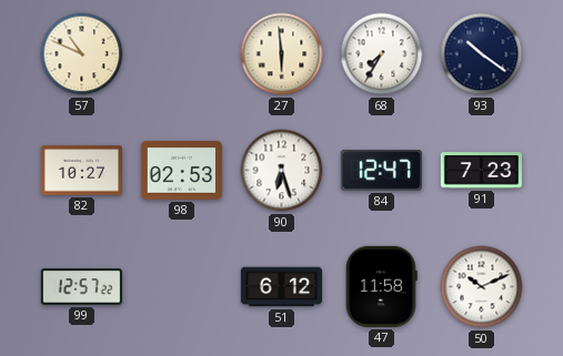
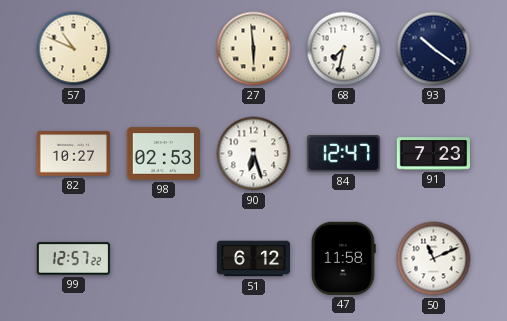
68: 7:35 -> 7:32
50: 10:11 -> 11:11
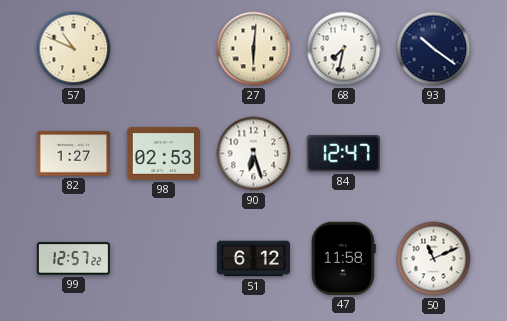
27: 5:59 -> 6:01
82: 10:27 -> 1:27
91: 7:23 -> none
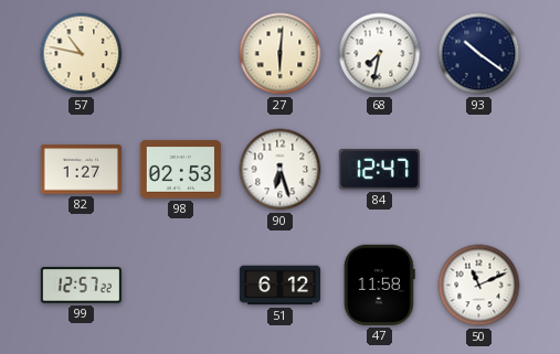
57: 10:49 -> 10:47
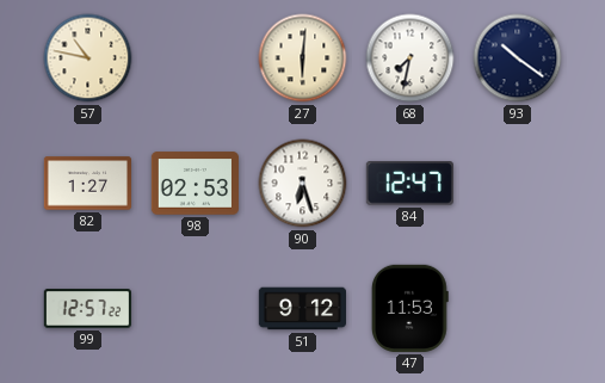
51: 6:12 -> 9:12
47: 11:58 -> 11:53
50: 11:11 -> none
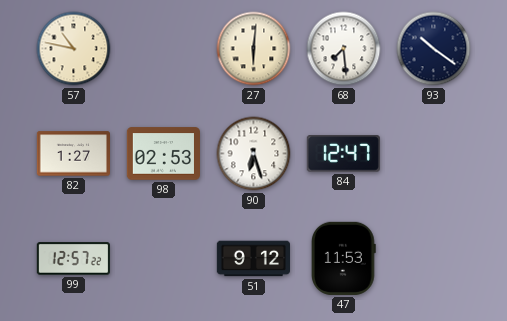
68: 7:32 -> 7:29
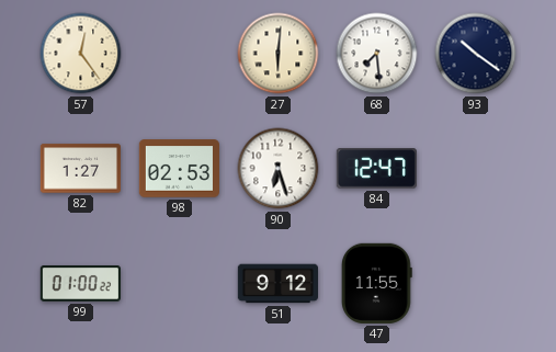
57: 10:47 -> 12:24
99: 12:57 -> 01:00
47: 11:53 -> 11:55
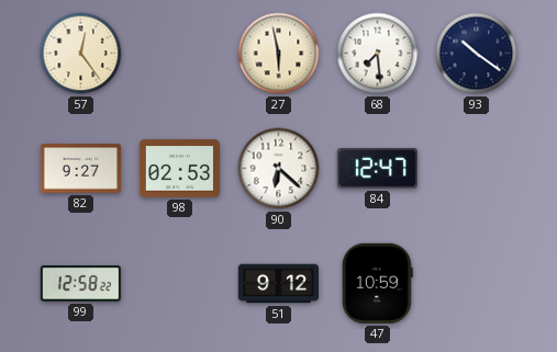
27: 6:01 -> 5:58
82: 1:27 -> 9:27
90: 6:27 -> 6:22
99: 01:00 -> 12:58
47: 11:55 -> 10:59
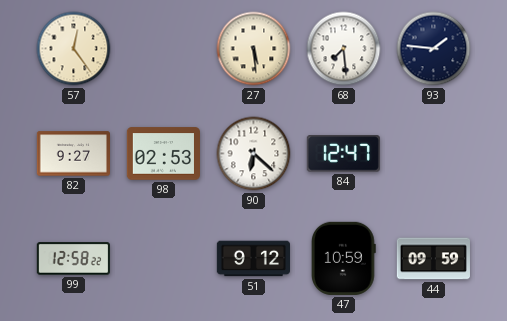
27: 5:58 -> 5:29
93: 10:21 -> 1:46
44: none -> 09:59
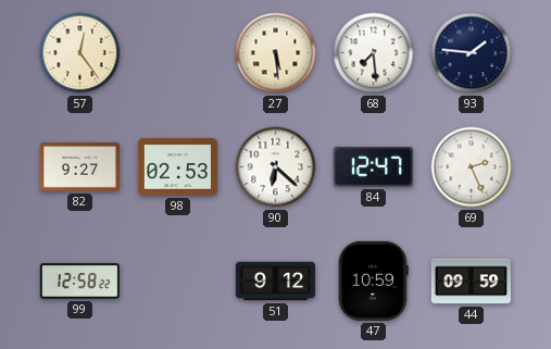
69: none -> 2:26
